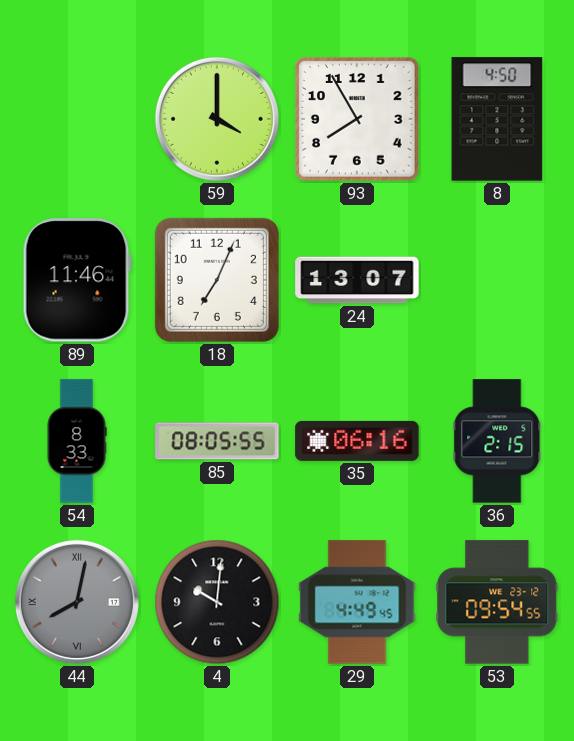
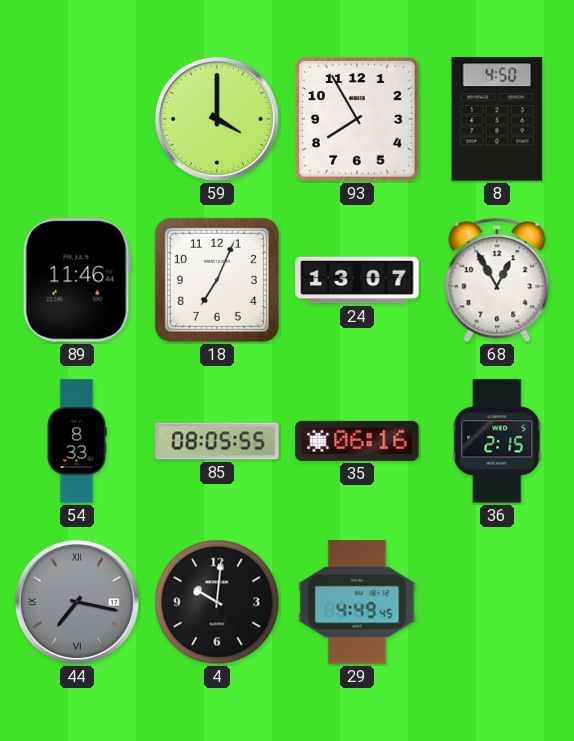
68: none -> 12:55
44: 8:02 -> 7:17
53: 09:54 -> none
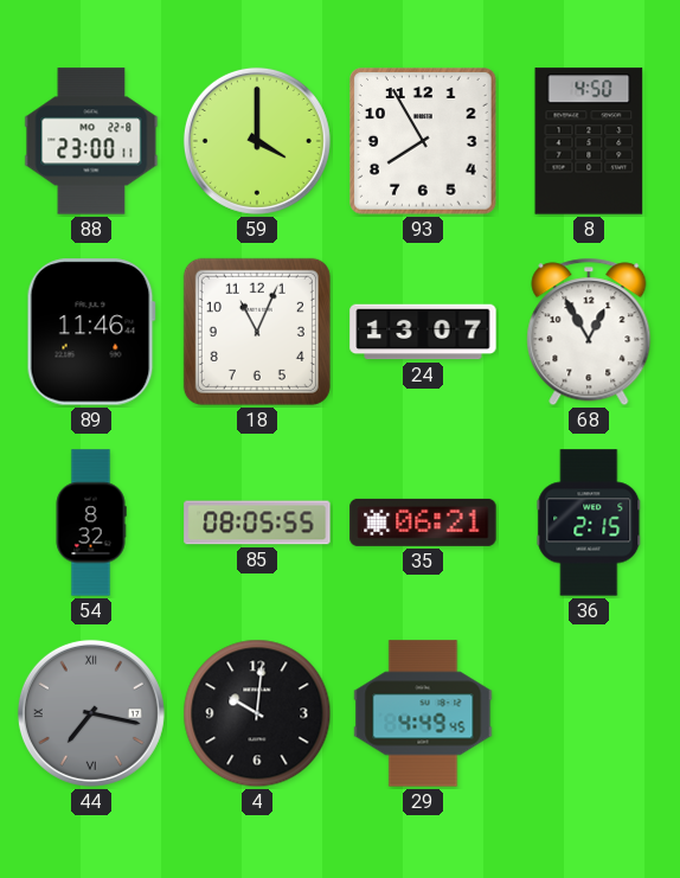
88: none -> 23:00
18: 7:04 -> 11:04
54: 8:33 -> 8:32
35: 06:16 -> 06:21
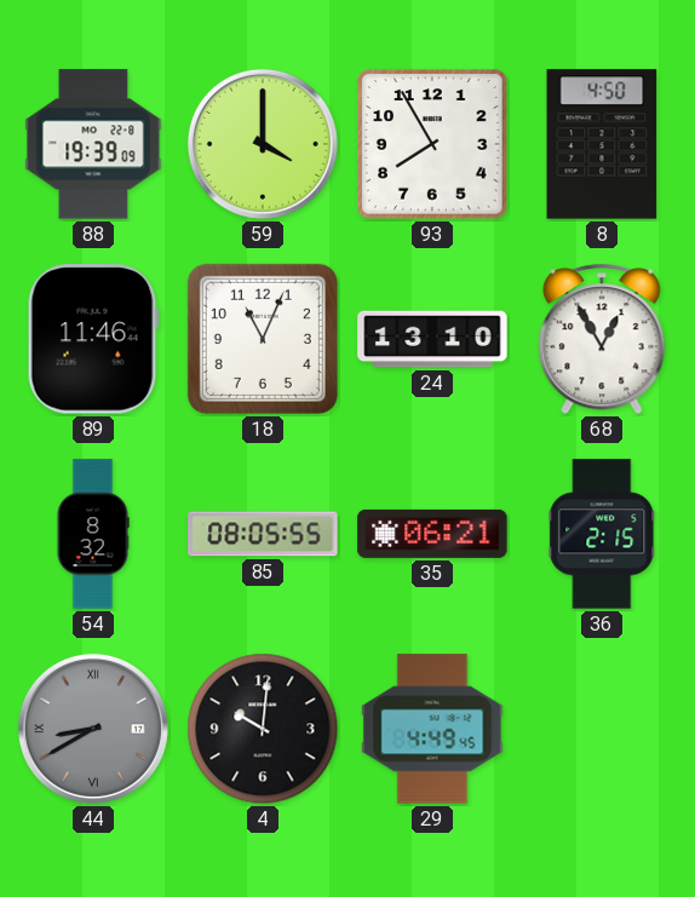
88: 23:00 -> 19:39
24: 13:07 -> 13:10
44: 7:17 -> 8:40
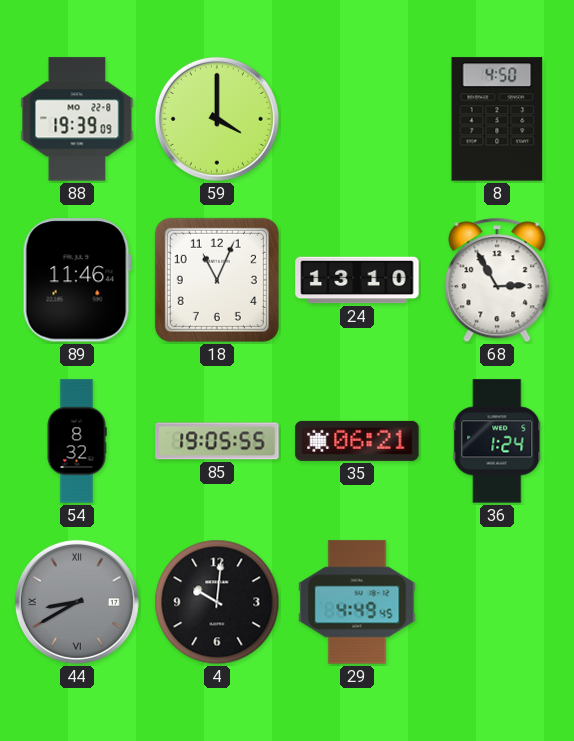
93: 7:55 -> none
68: 12:55 -> 2:55
85: 08:05 -> 19:05
36: 2:15 -> 1:24
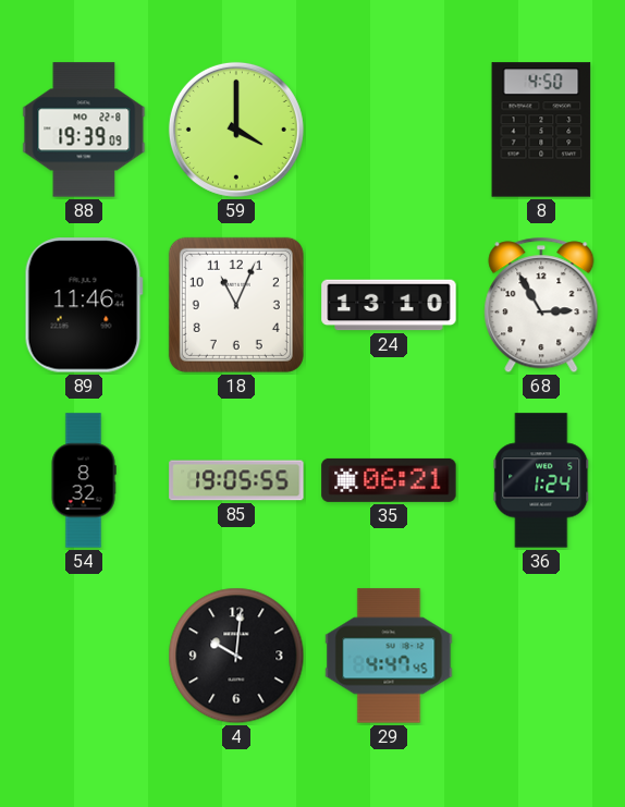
44: 8:40 -> none
29: 4:49 -> 4:47
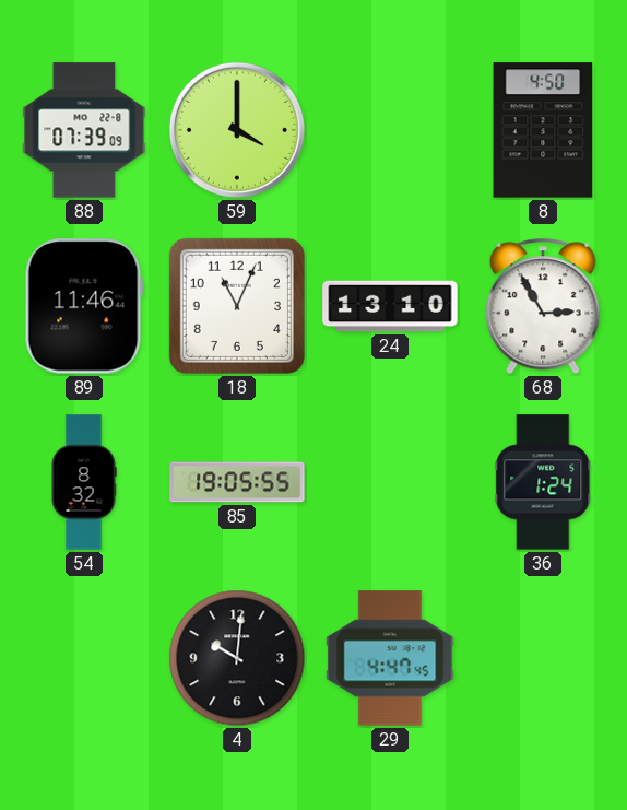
88: 19:39 -> 07:39
35: 06:21 -> none
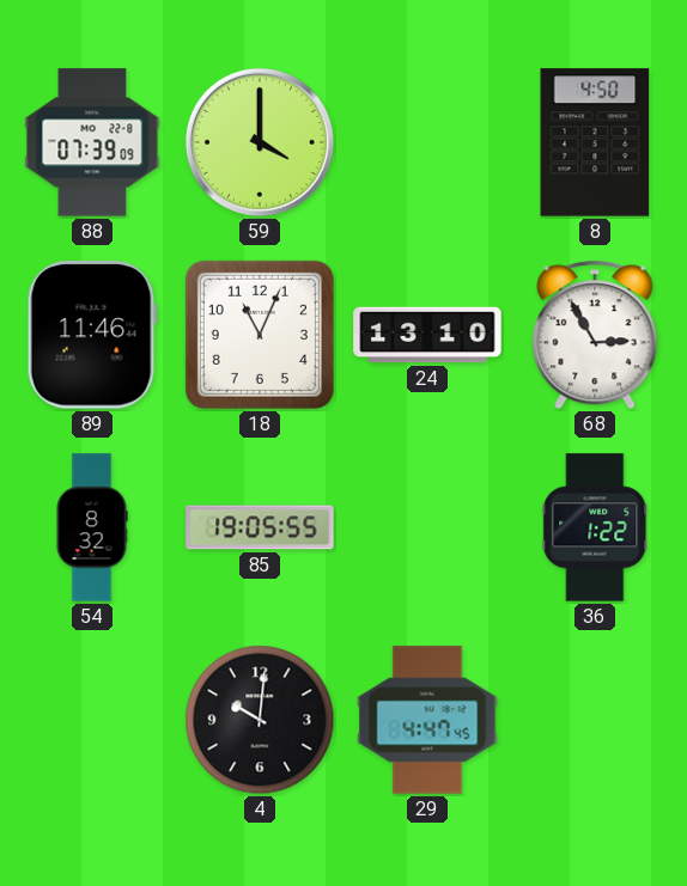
36: 1:24 -> 1:22
